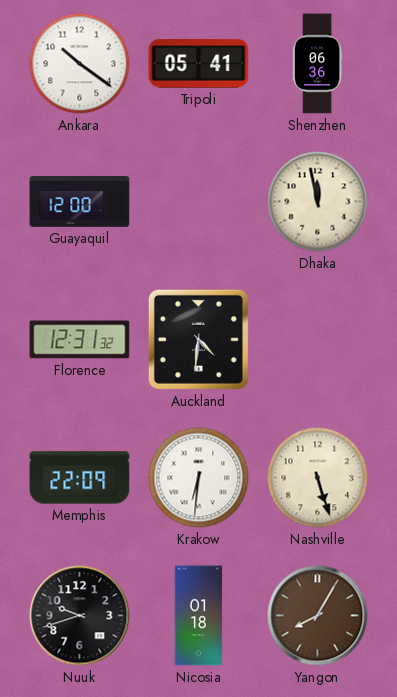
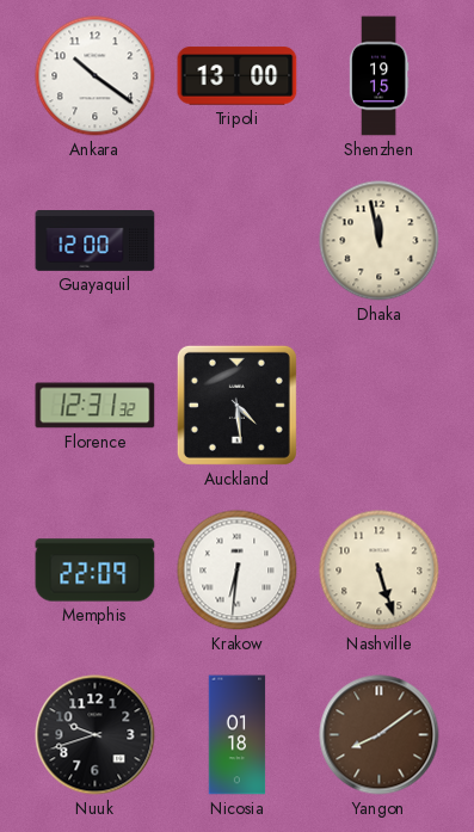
Tripoli: 05:41 -> 13:00
Shenzhen: 06:36 -> 19:15
Auckland: 4:31 -> 4:29
Yangon: 8:05 -> 8:09
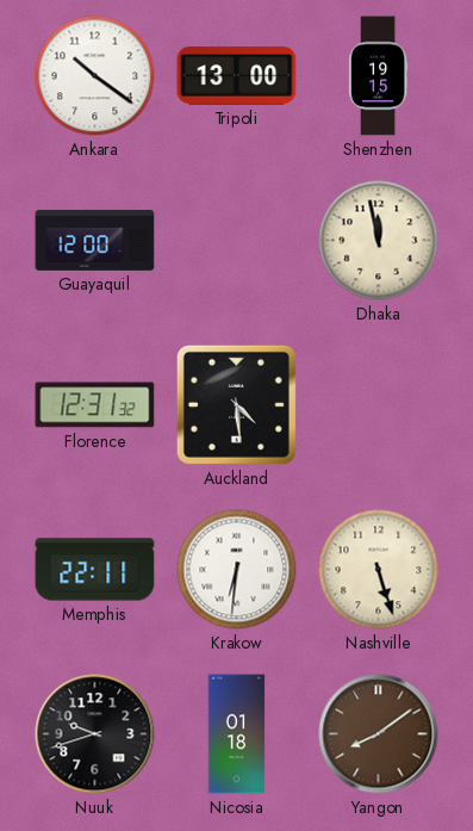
Memphis: 22:09 -> 22:11
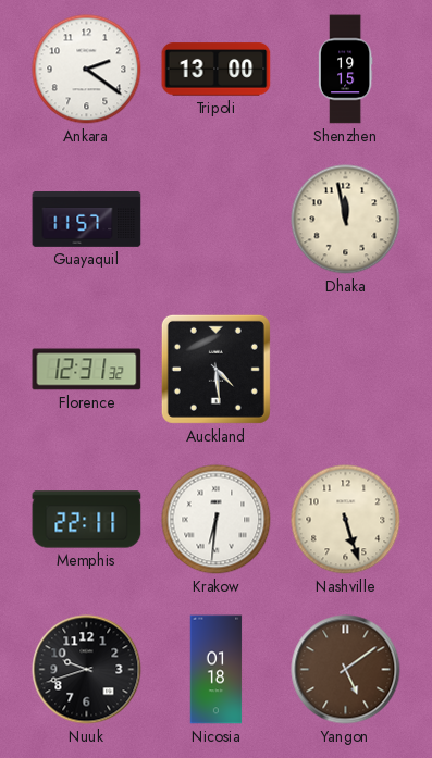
Ankara: 10:21 -> 2:21
Guayaquil: 12:00 -> 11:57
Yangon: 8:09 -> 5:09
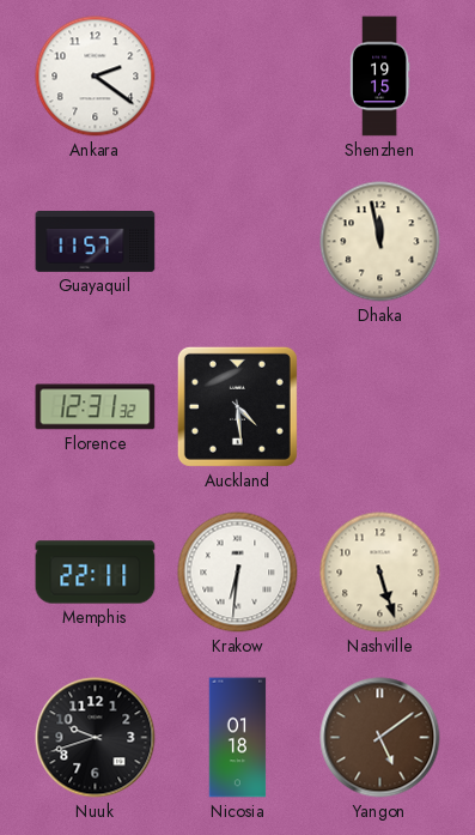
Tripoli: 13:00 -> none
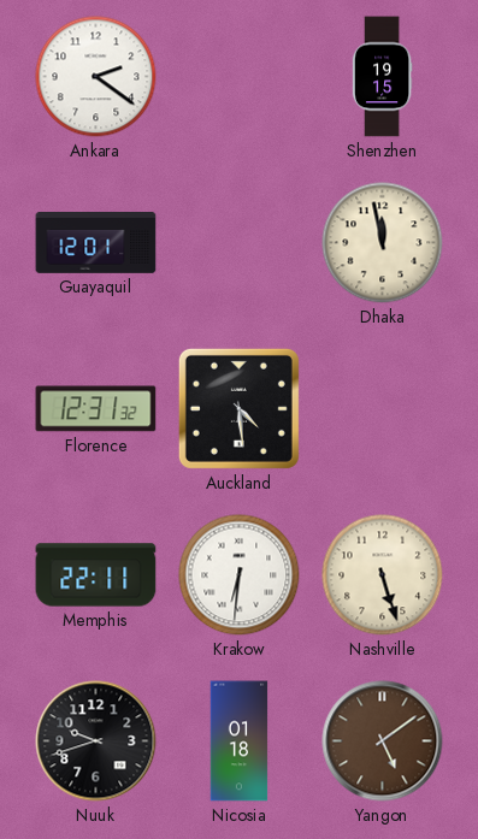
Guayaquil: 11:57 -> 12:01
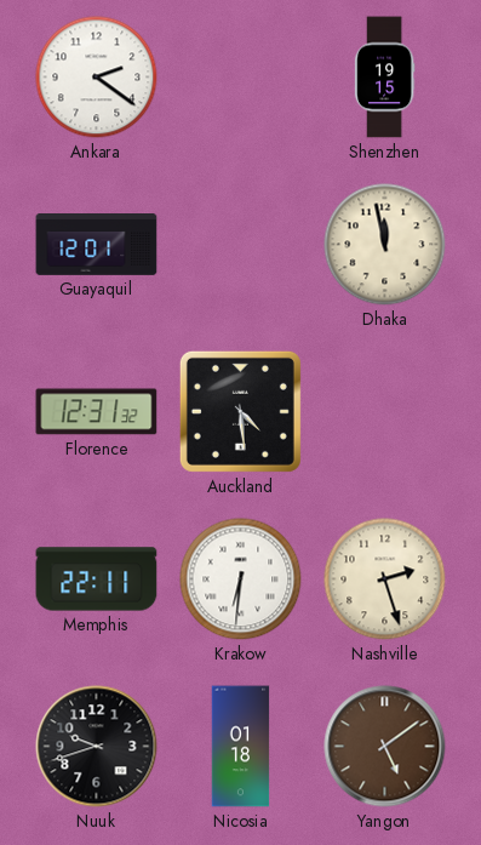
Nashville: 5:27 -> 2:27
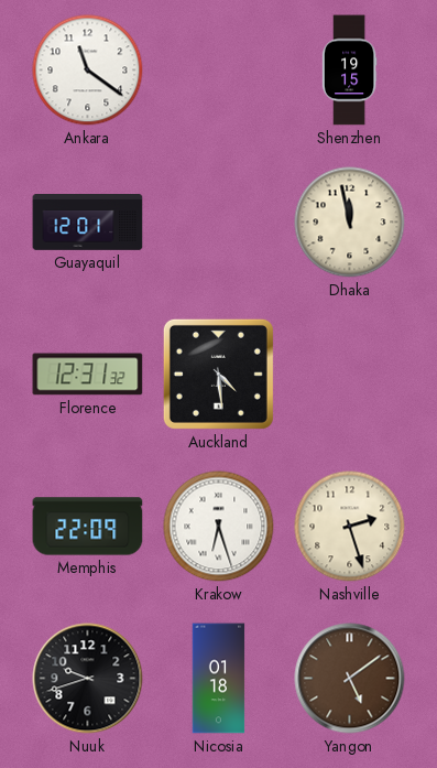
Ankara: 2:21 -> 11:21
Memphis: 22:11 -> 22:09
Krakow: 6:31 -> 6:27
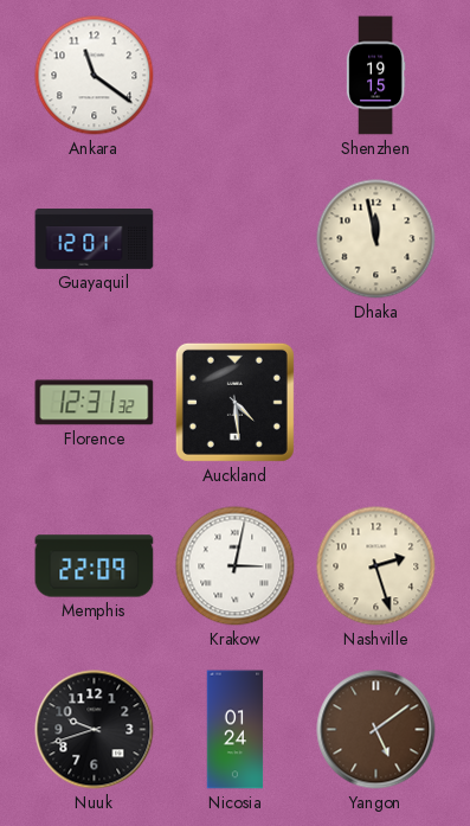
Krakow: 6:27 -> 3:02
Nicosia: 01:18 -> 01:24
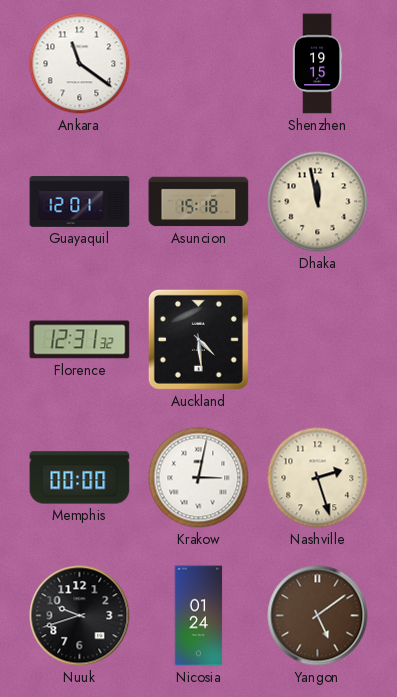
Asuncion: none -> 15:18
Memphis: 22:09 -> 00:00
